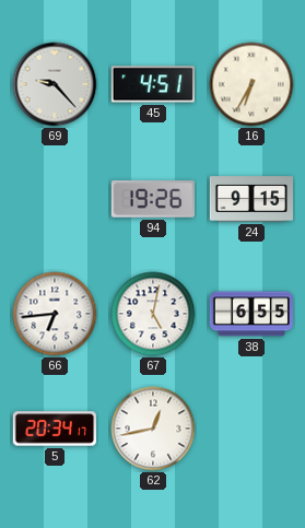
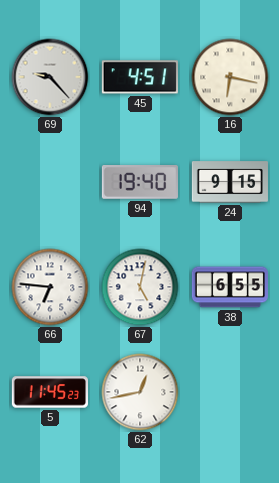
16: 6:35 -> 6:17
94: 19:26 -> 19:40
66: 6:44 -> 6:46
5: 20:34 -> 11:45
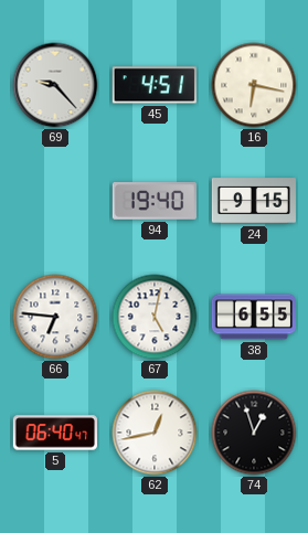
5: 11:45 -> 06:40
74: none -> 12:57
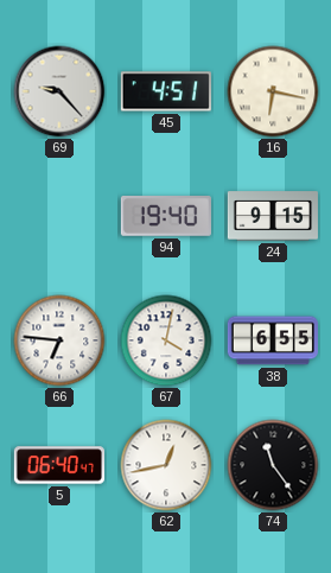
67: 5:02 -> 4:02
74: 12:57 -> 11:24
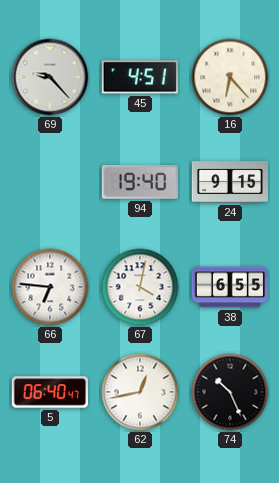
16: 6:17 -> 6:23
74: 11:24 -> 10:26
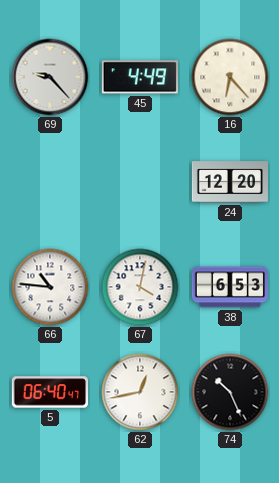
45: 4:51 -> 4:49
94: 19:40 -> none
24: 9:15 -> 12:20
66: 6:46 -> 10:46
38: 6:55 -> 6:53
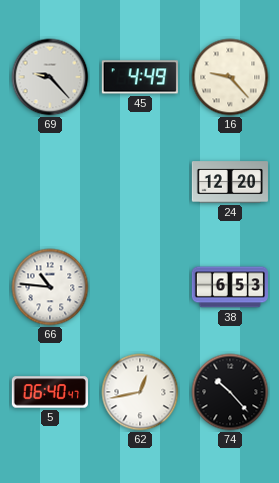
16: 6:23 -> 9:23
67: 4:02 -> none
74: 10:26 -> 10:23
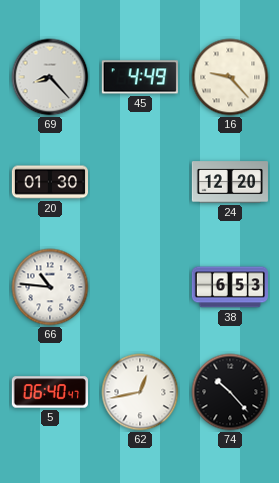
69: 9:23 -> 8:23
20: none -> 01:30
